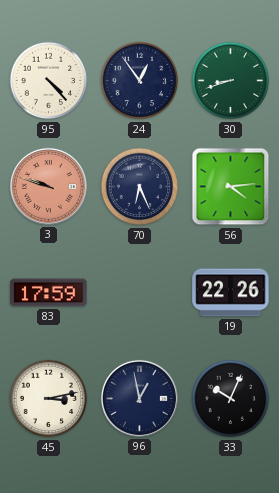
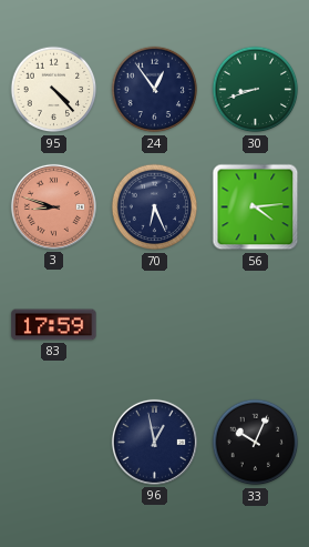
3: 9:48 -> 8:48
19: 22:26 -> none
45: 3:13 -> none
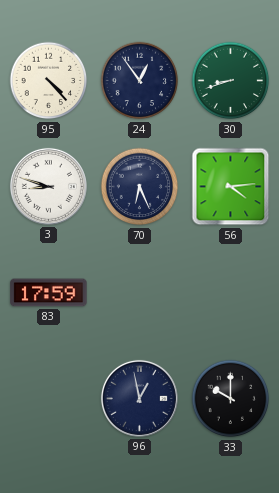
3 dial: salmon -> white
33: 10:04 -> 10:00
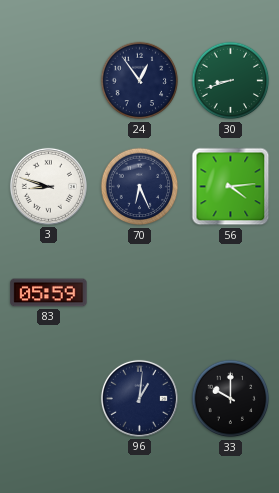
95: 4:23 -> none
83: 17:59 -> 05:59
96: 12:58 -> 1:01
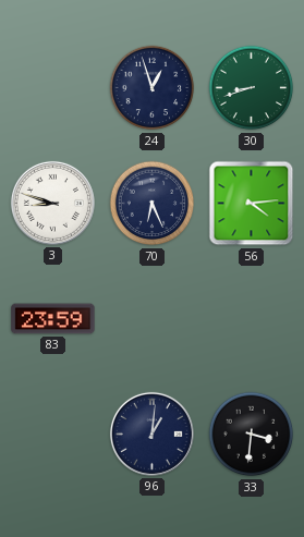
24: 12:54 -> 12:57
83: 05:59 -> 23:59
33: 10:00 -> 3:31
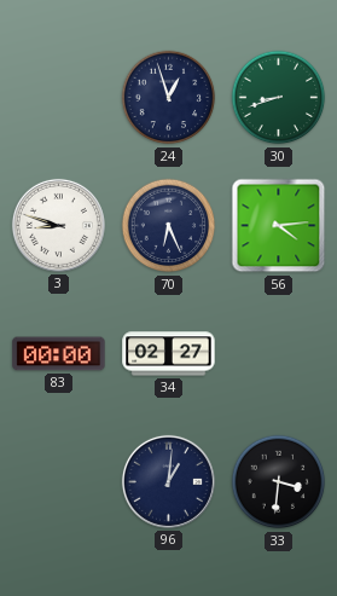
83: 23:59 -> 00:00
34: none -> 02:27
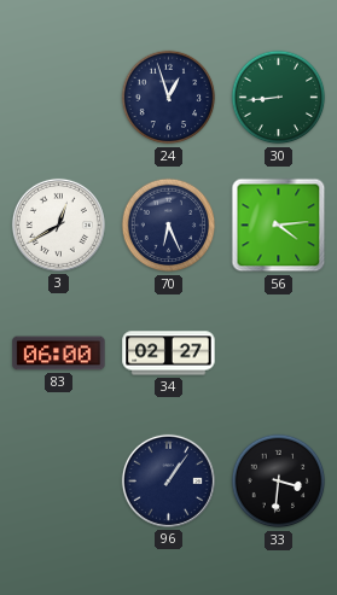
30: 8:42 -> 8:44
3: 8:48 -> 12:40
83: 00:00 -> 06:00
96: 1:01 -> 1:06
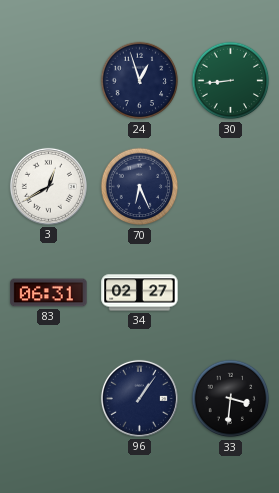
56: 4:14 -> none
83: 06:00 -> 06:31
